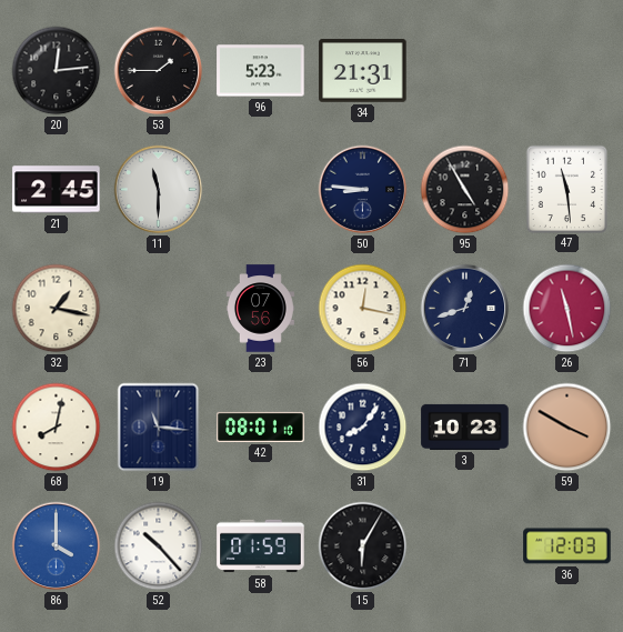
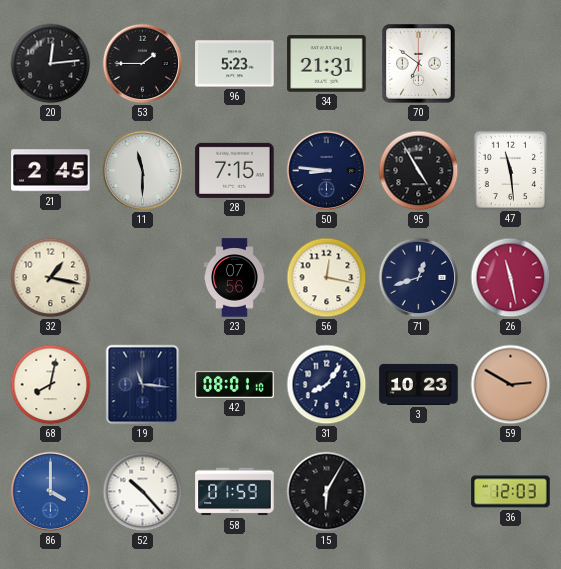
70: none -> 6:51
28: none -> 7:15
59: 3:50 -> 2:50
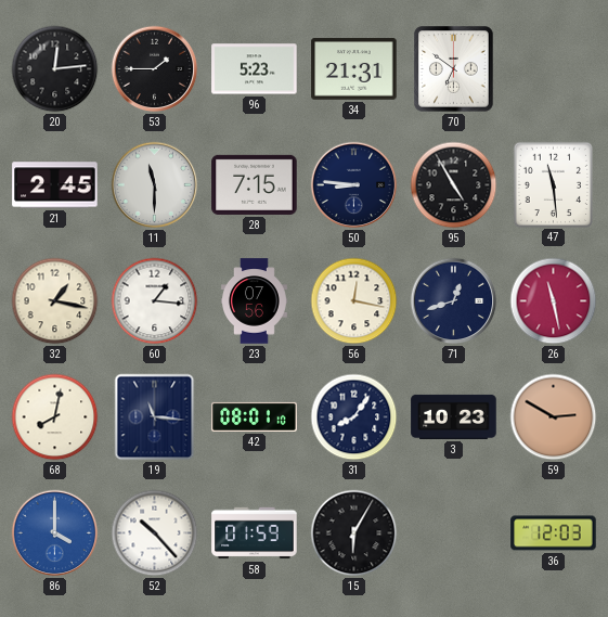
60: none -> 1:16
